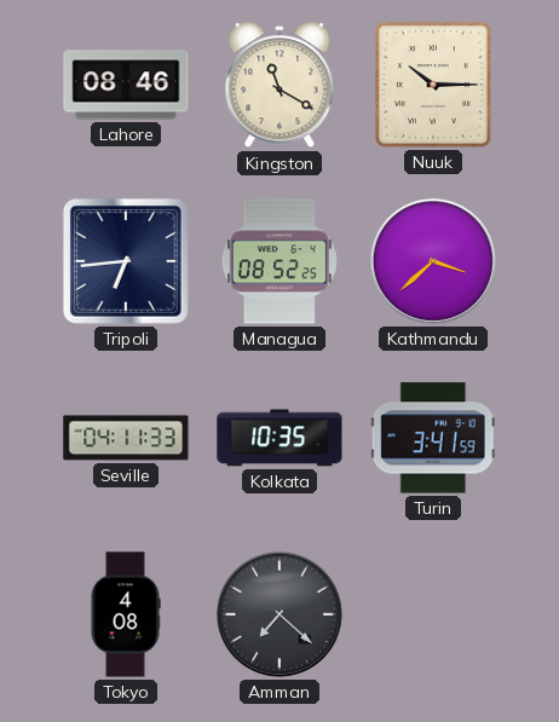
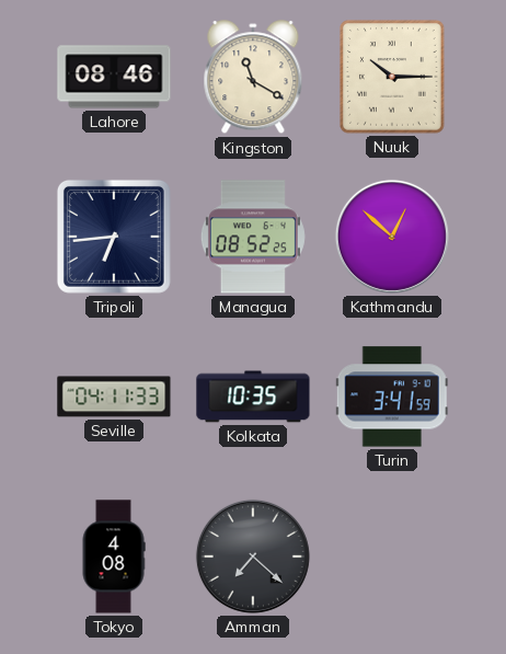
Kathmandu: 3:38 -> 12:52
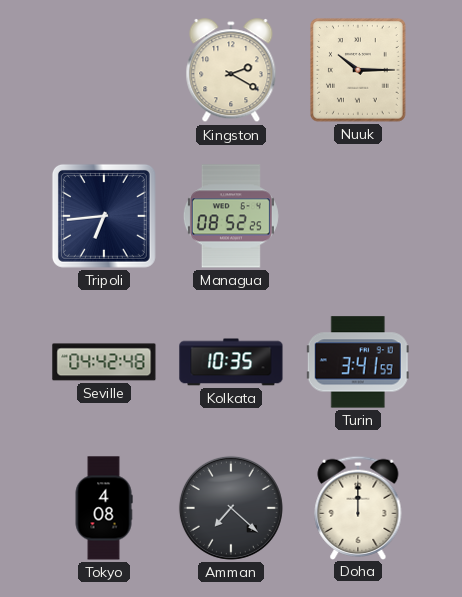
Lahore: 08:46 -> none
Kingston: 11:20 -> 2:20
Kathmandu: 12:52 -> none
Seville: 04:11 -> 04:42
Doha: none -> 12:00
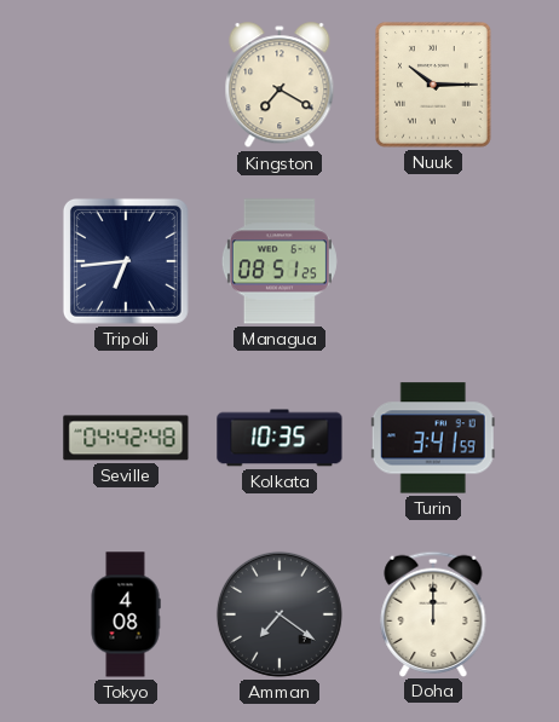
Kingston: 2:20 -> 7:20
Managua: 08:52 -> 08:51
Amman: 7:22 -> 7:21
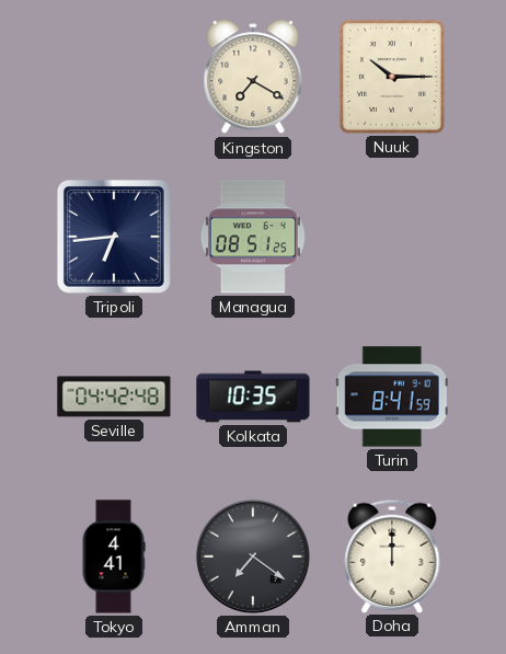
Turin: 3:41 -> 8:41
Tokyo: 4:08 -> 4:41
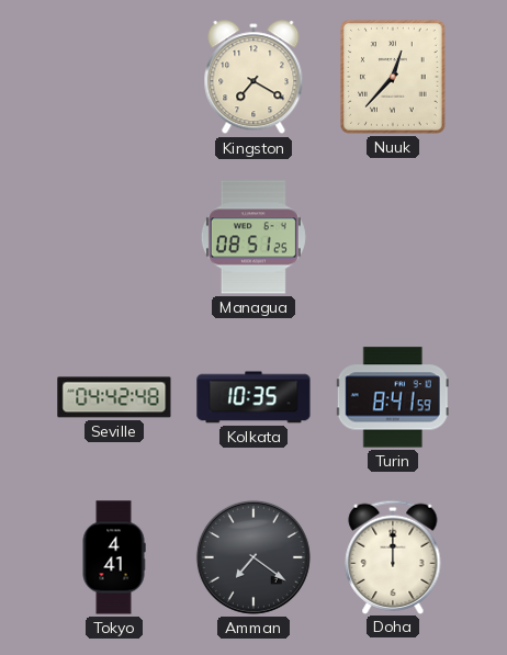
Nuuk: 10:15 -> 12:37
Tripoli: 6:44 -> none
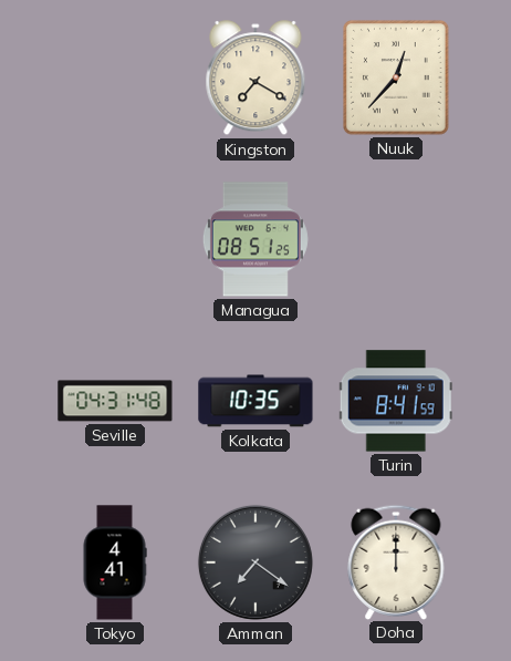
Seville: 04:42 -> 04:31
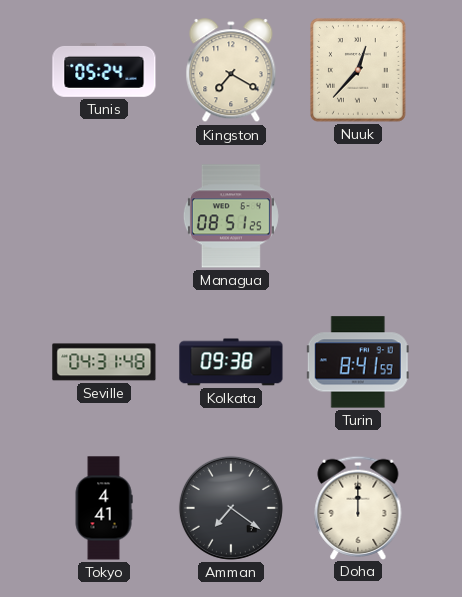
Tunis: none -> 05:24
Kolkata: 10:35 -> 09:38
